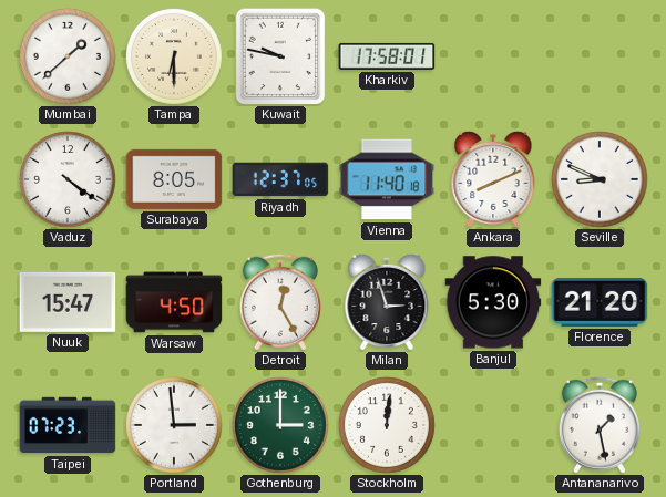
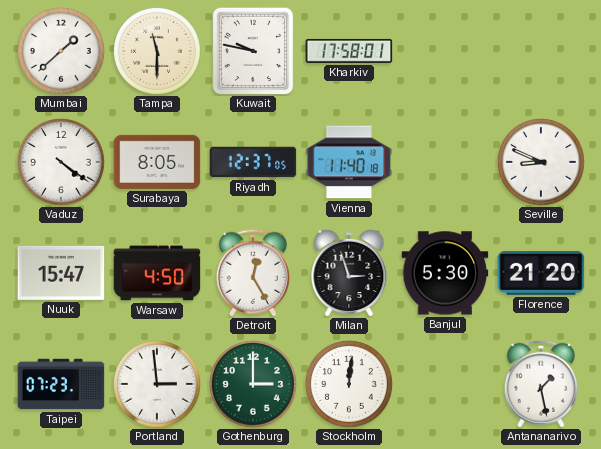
Tampa: 6:30 -> 11:30
Ankara: 8:11 -> none
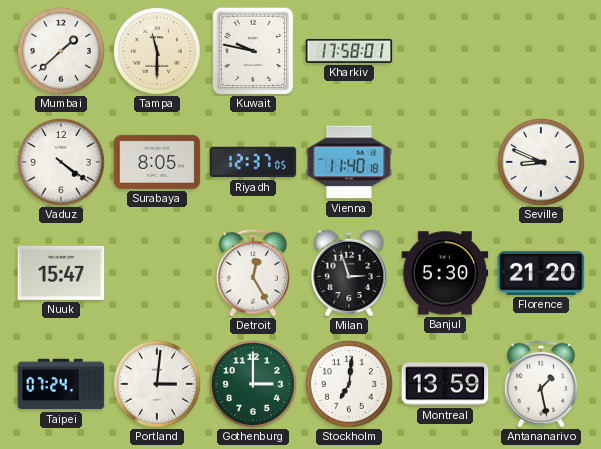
Warsaw: 4:50 -> none
Taipei: 07:23 -> 07:24
Portland: 2:59 -> 3:01
Stockholm: 12:01 -> 7:01
Montreal: none -> 13:59
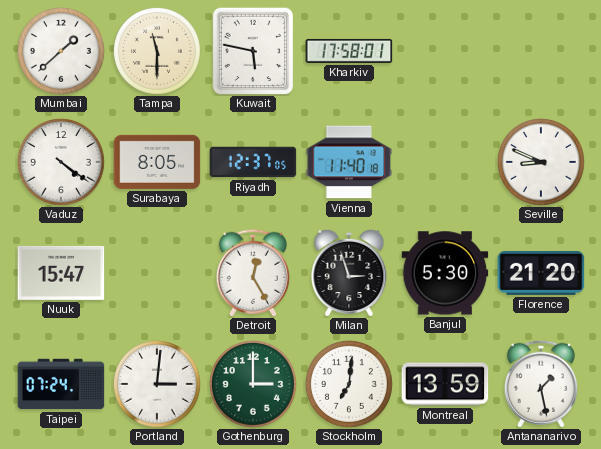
Kuwait: 9:47 -> 5:47
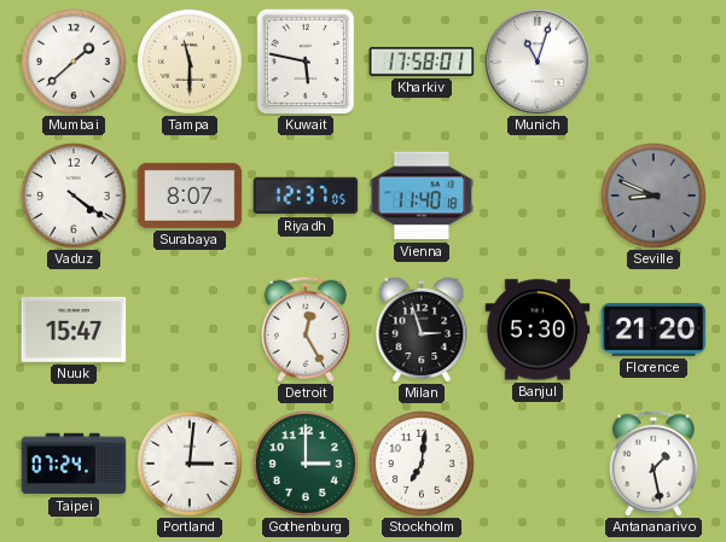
Munich: none -> 11:03
Surabaya: 8:05 -> 8:07
Seville dial: white -> grey
Montreal: 13:59 -> none
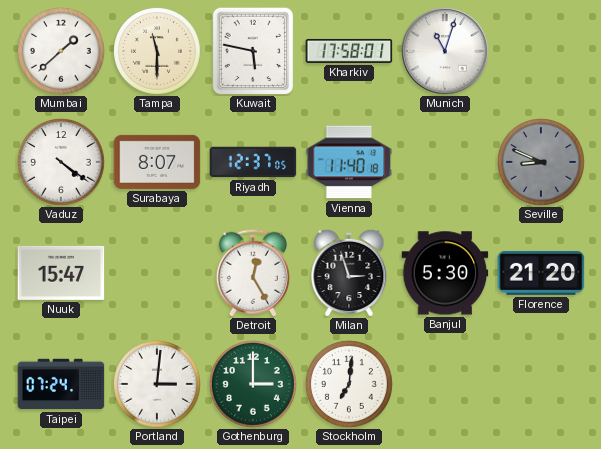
Antananarivo: 1:28 -> none
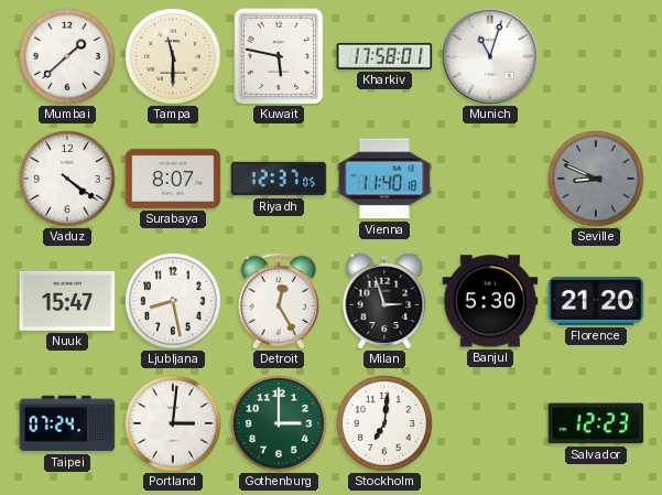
Ljubljana: none -> 8:28
Salvador: none -> 12:23
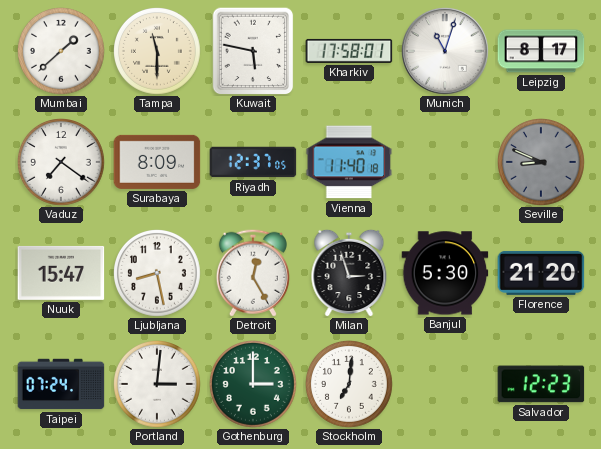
Leipzig: none -> 8:17
Vaduz: 4:21 -> 7:21
Surabaya: 8:07 -> 8:09
